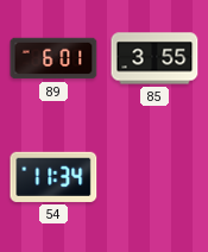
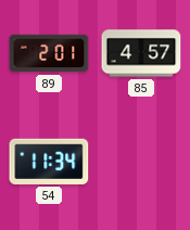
89: 6:01 -> 2:01
85: 3:55 -> 4:57
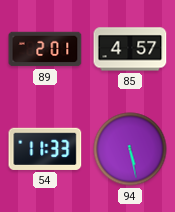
54: 11:34 -> 11:33
94: none -> 5:28
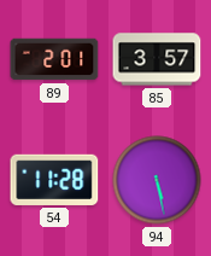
85: 4:57 -> 3:57
54: 11:33 -> 11:28
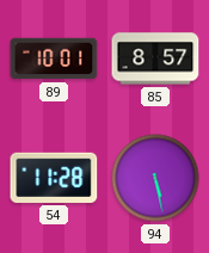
89: 2:01 -> 10:01
85: 3:57 -> 8:57
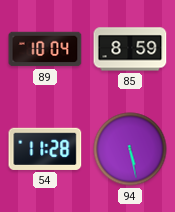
89: 10:01 -> 10:04
85: 8:57 -> 8:59
